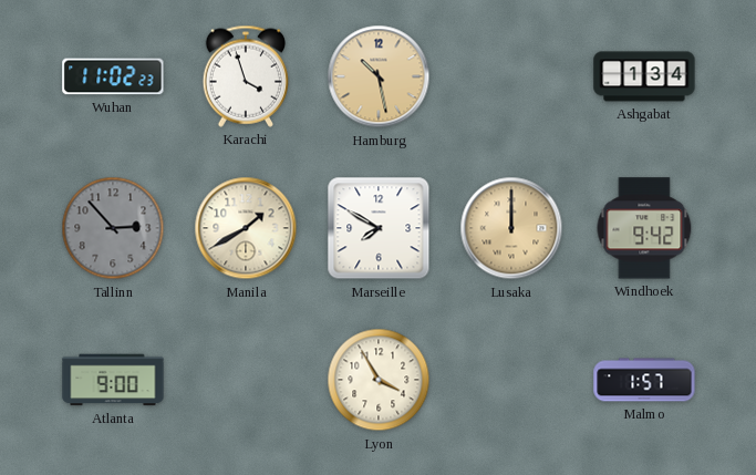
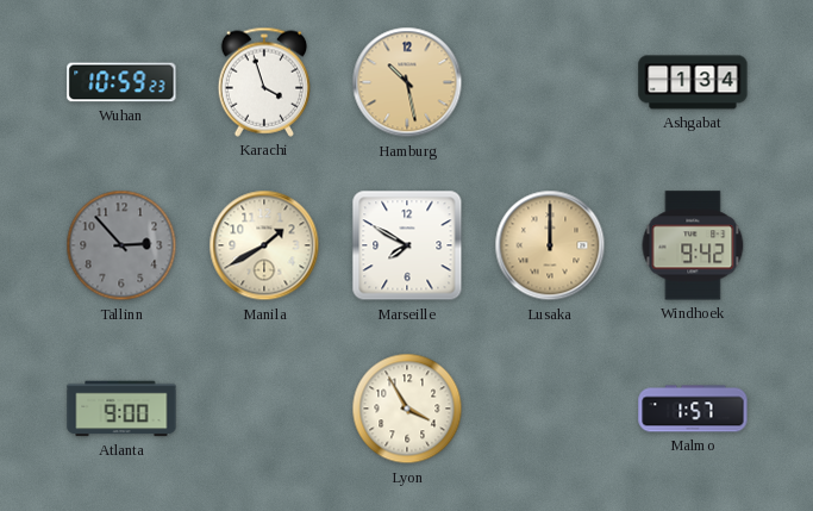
Wuhan: 11:02 -> 10:59
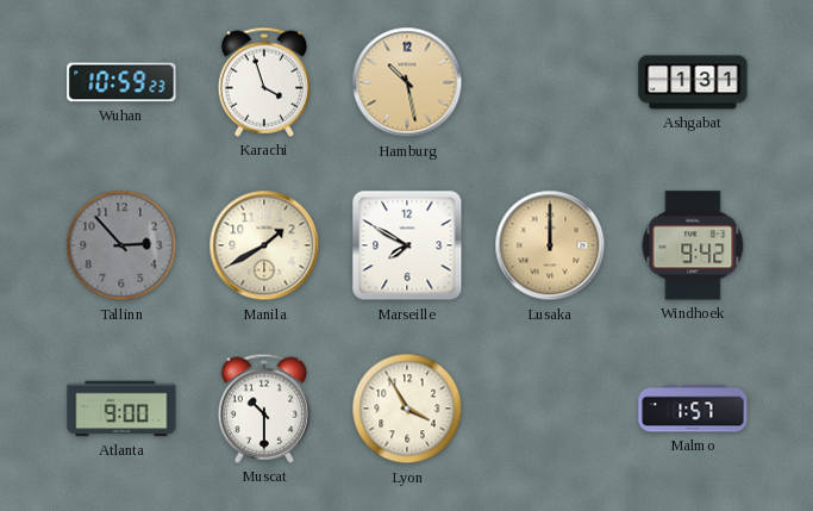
Ashgabat: 1:34 -> 1:31
Muscat: none -> 10:30
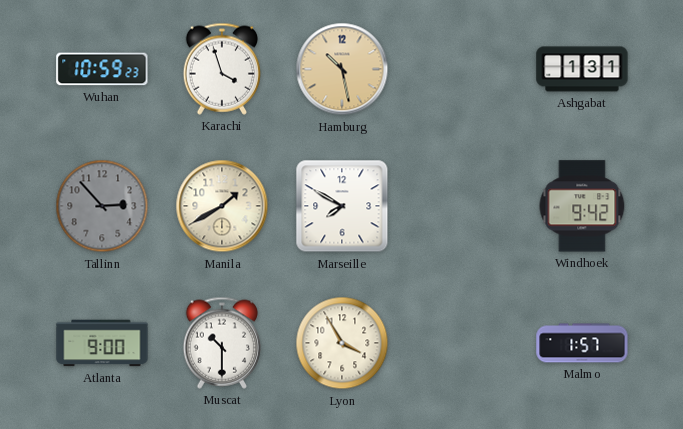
Lusaka: 12:00 -> none
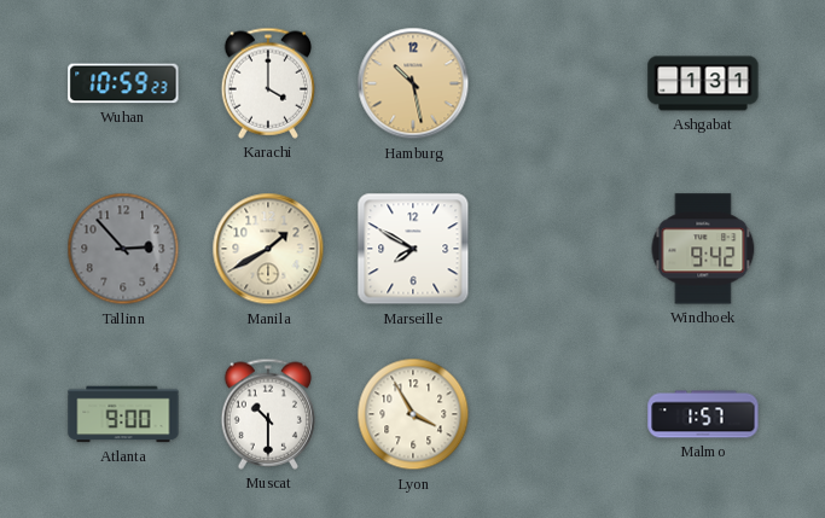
Karachi: 3:57 -> 4:00
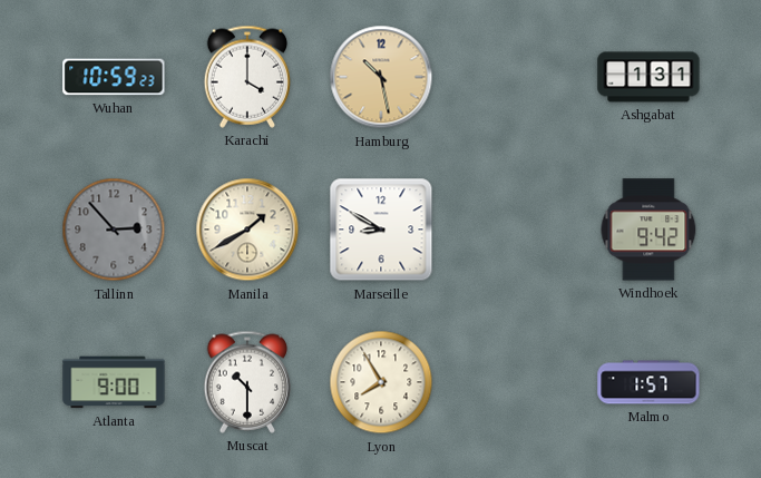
Marseille: 7:50 -> 8:50
Lyon: 3:55 -> 7:55
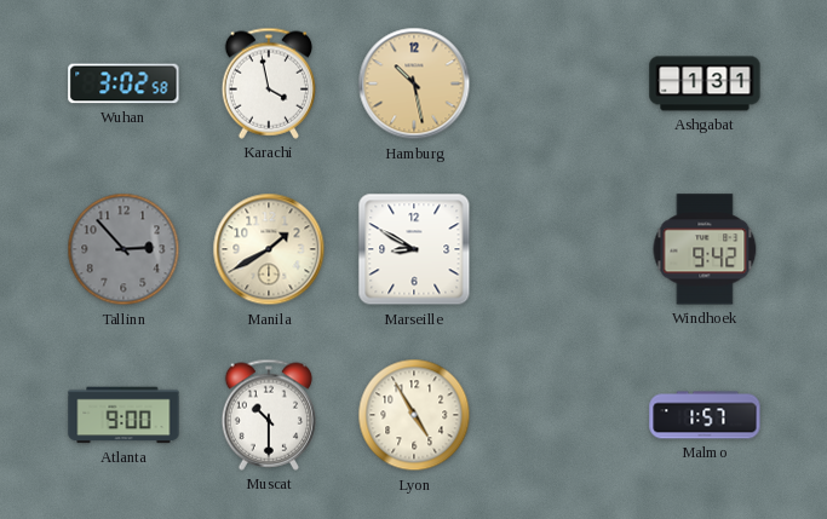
Wuhan: 10:59 -> 3:02
Karachi: 4:00 -> 3:58
Lyon: 7:55 -> 4:55
